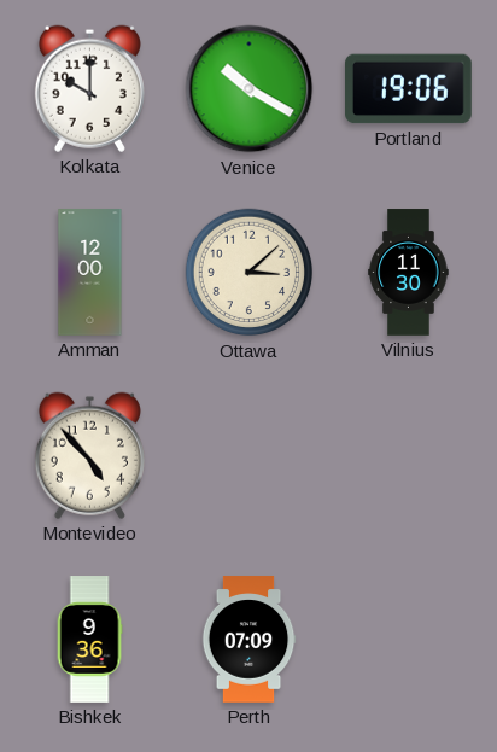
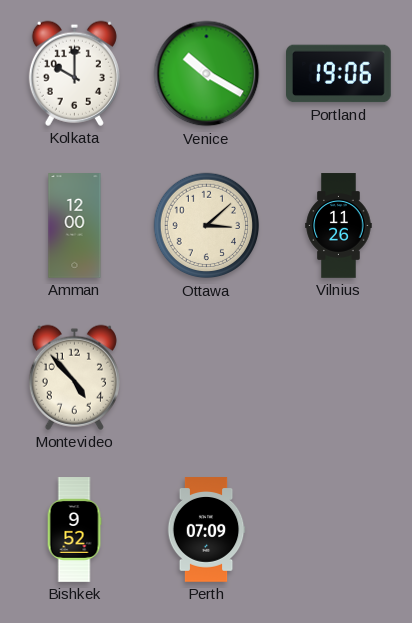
Vilnius: 11:30 -> 11:26
Bishkek: 9:36 -> 9:52
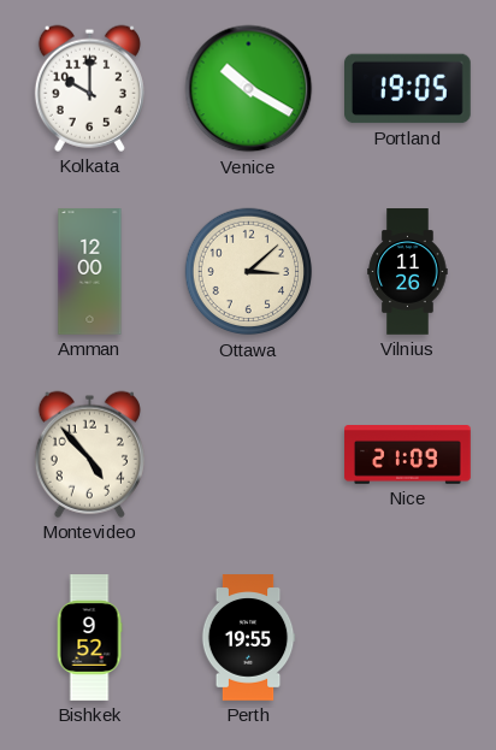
Portland: 19:06 -> 19:05
Nice: none -> 21:09
Perth: 07:09 -> 19:55
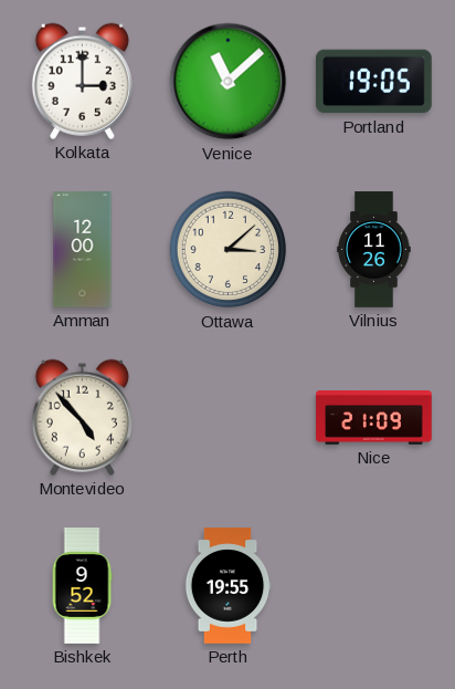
Kolkata: 10:00 -> 3:00
Venice: 10:20 -> 11:08
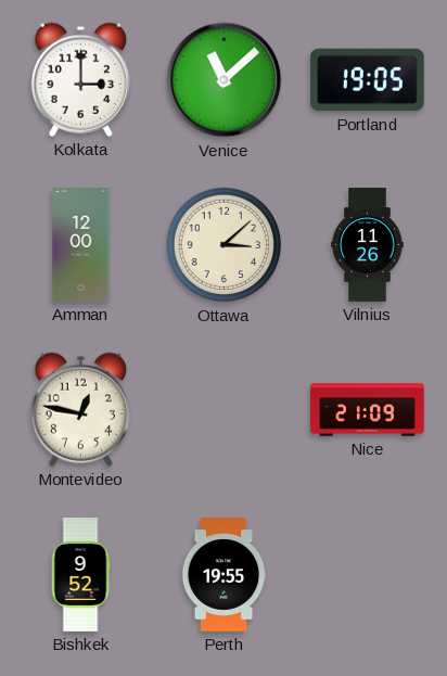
Montevideo: 4:53 -> 12:47
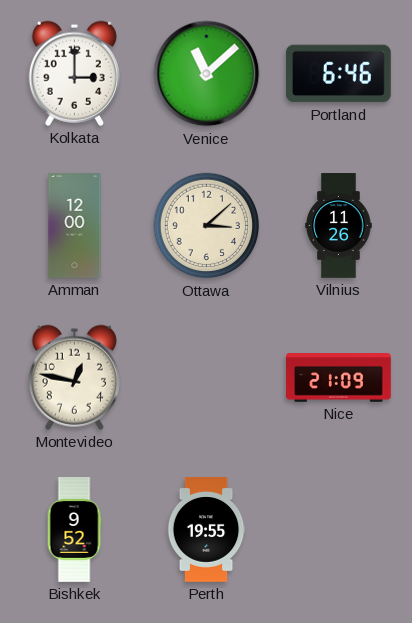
Portland: 19:05 -> 6:46
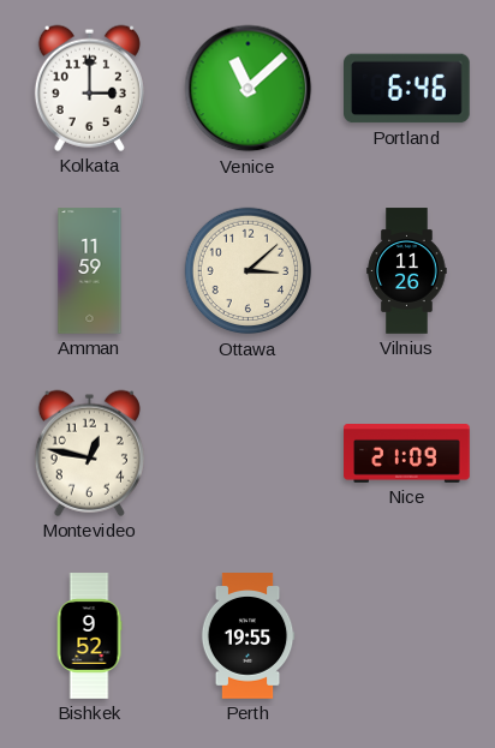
Amman: 12:00 -> 11:59
